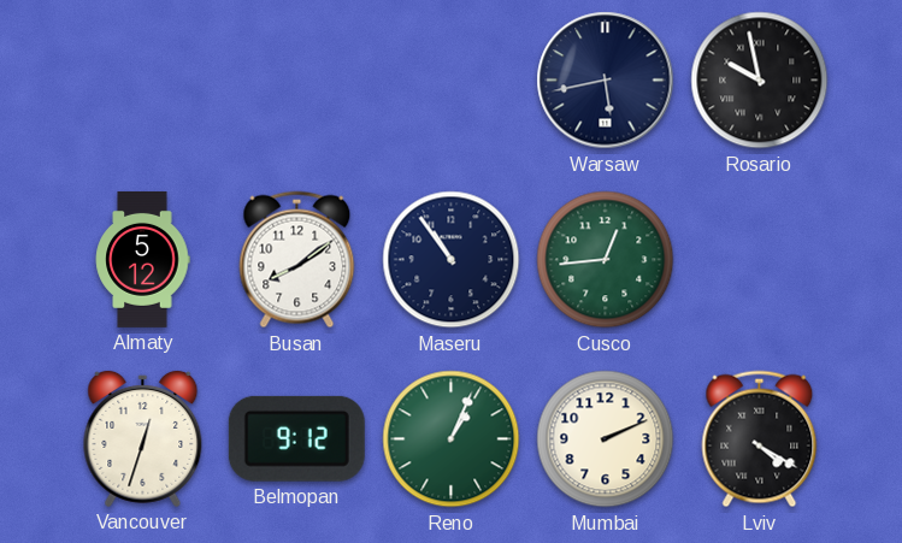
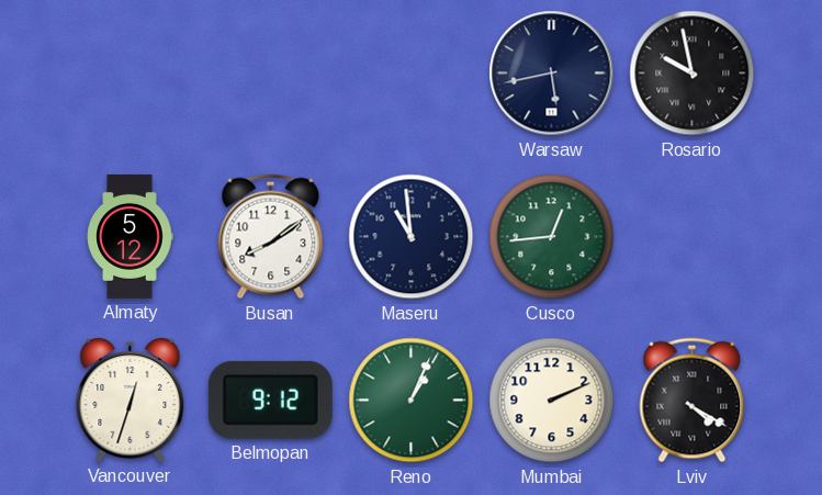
Maseru: 10:54 -> 10:59
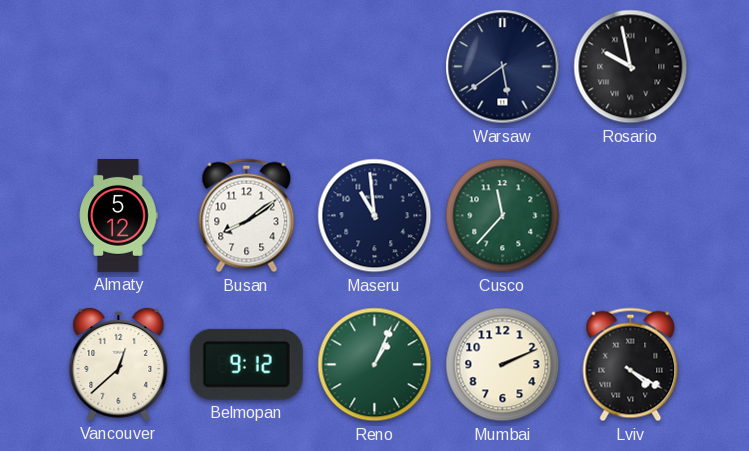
Warsaw: 5:43 -> 5:39
Cusco: 12:44 -> 11:37
Vancouver: 12:33 -> 12:38
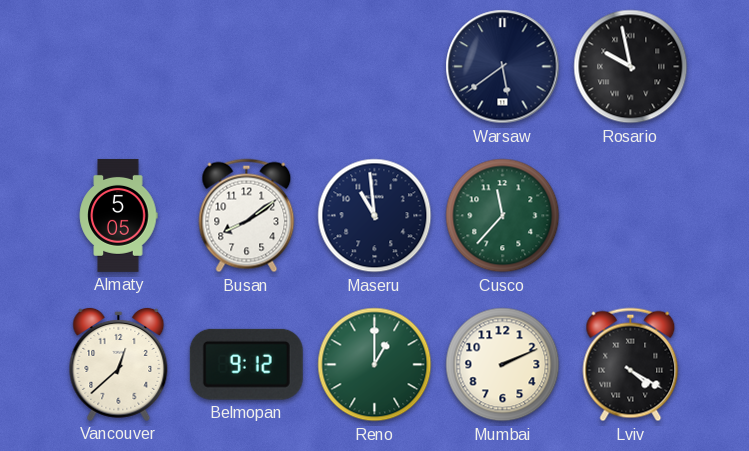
Almaty: 5:12 -> 5:05
Reno: 1:04 -> 1:00
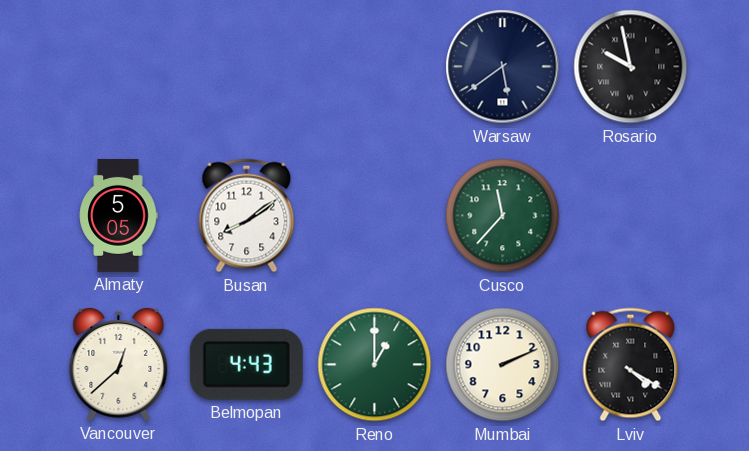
Maseru: 10:59 -> none
Belmopan: 9:12 -> 4:43
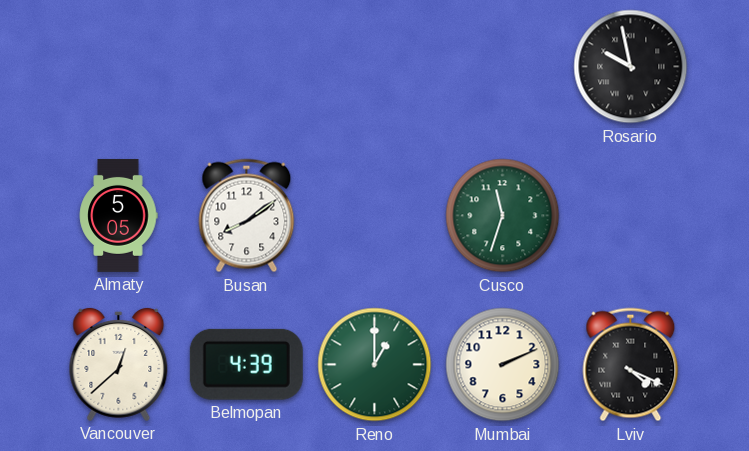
Warsaw: 5:39 -> none
Cusco: 11:37 -> 11:33
Belmopan: 4:43 -> 4:39
Lviv: 4:20 -> 4:19
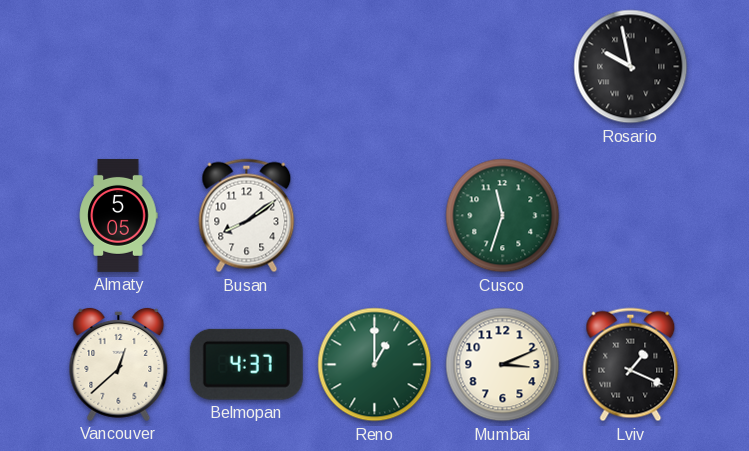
Belmopan: 4:39 -> 4:37
Mumbai: 2:11 -> 3:11
Lviv: 4:19 -> 1:19
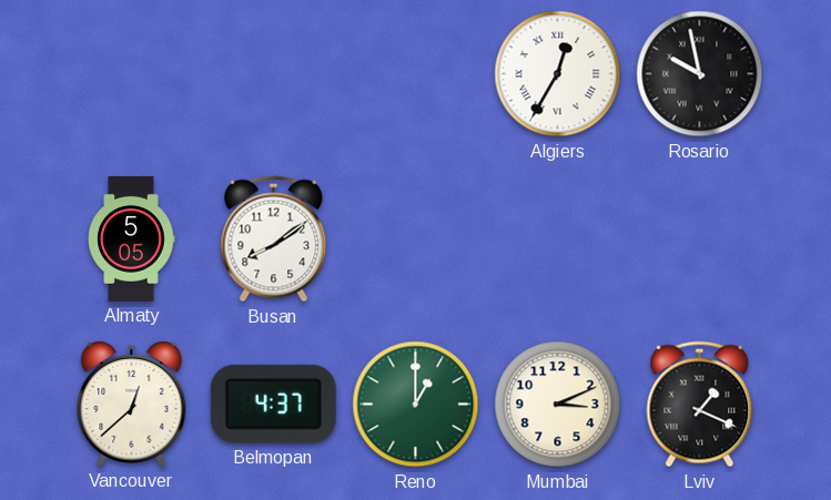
Algiers: none -> 12:35
Cusco: 11:33 -> none
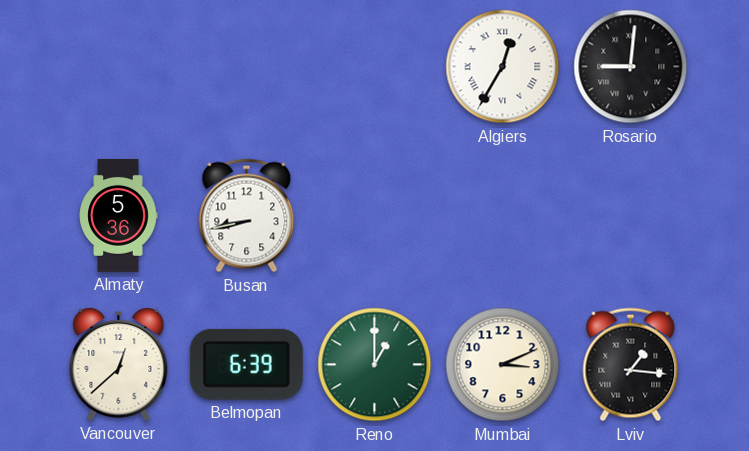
Rosario: 9:58 -> 9:01
Almaty: 5:05 -> 5:36
Busan: 8:09 -> 8:43
Belmopan: 4:37 -> 6:39
Lviv: 1:19 -> 1:16
